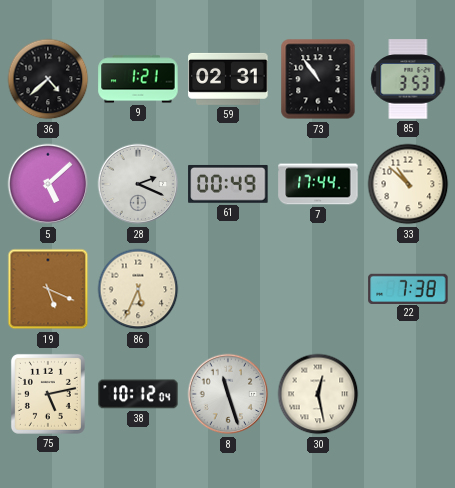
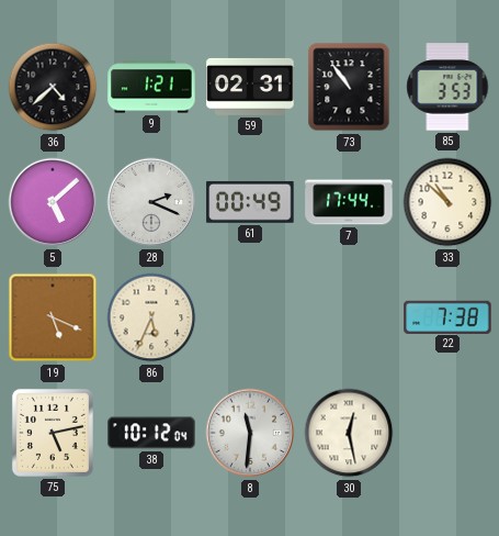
8: 11:27 -> 11:31
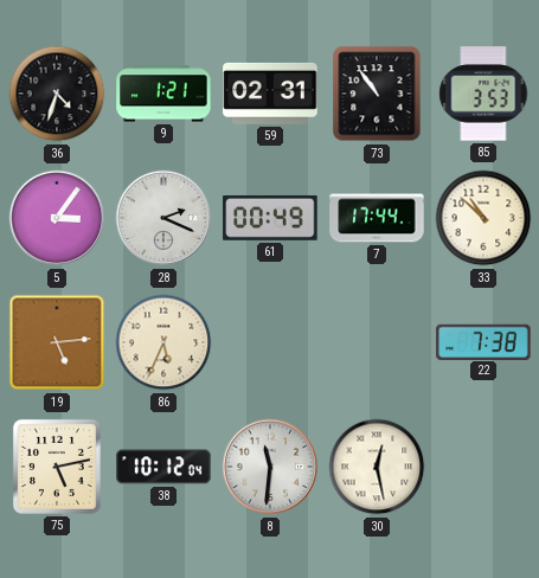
36: 4:38 -> 4:33
5: 5:08 -> 3:06
19: 5:19 -> 5:14
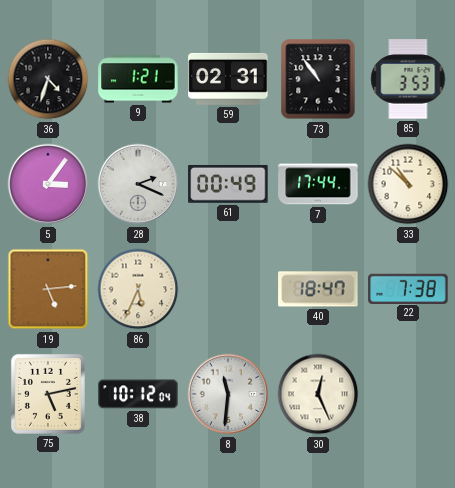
40: none -> 18:47
30: 12:28 -> 12:26
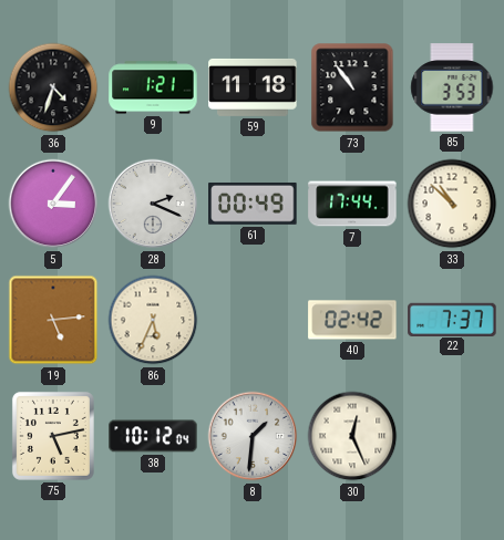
59: 02:31 -> 11:18
40: 18:47 -> 02:42
22: 7:38 -> 7:37
8: 11:31 -> 1:31
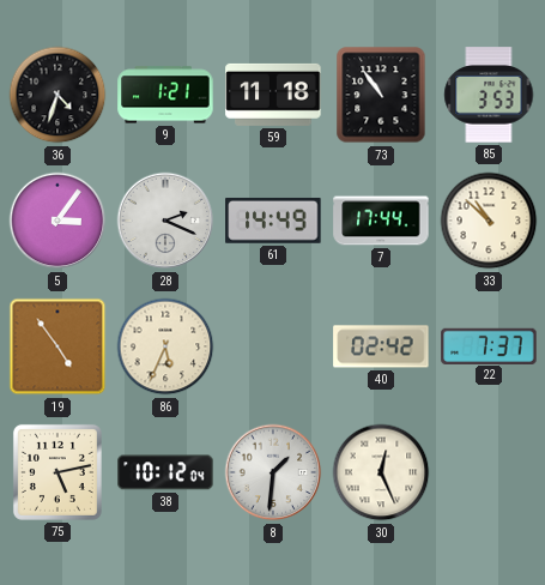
61: 00:49 -> 14:49
19: 5:14 -> 4:54
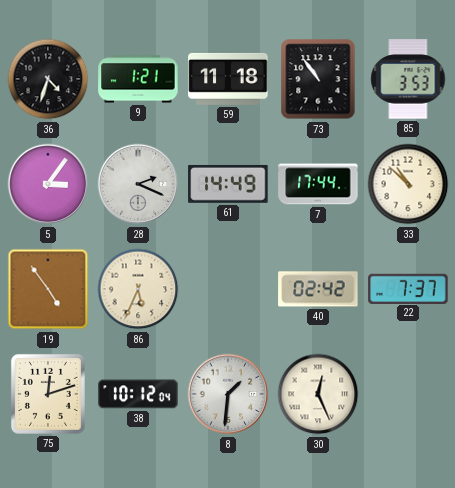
75: 5:13 -> 12:12
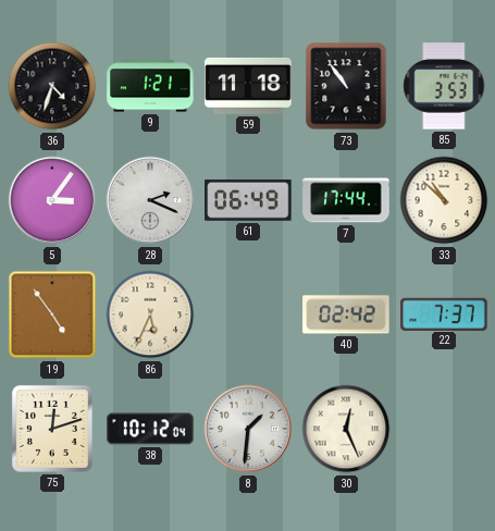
61: 14:49 -> 06:49
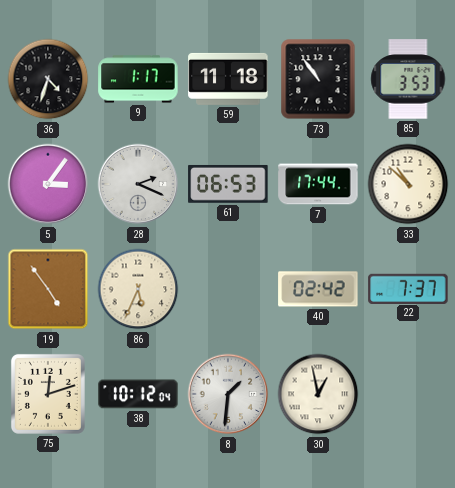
9: 1:21 -> 1:17
61: 06:49 -> 06:53
30: 12:26 -> 12:58
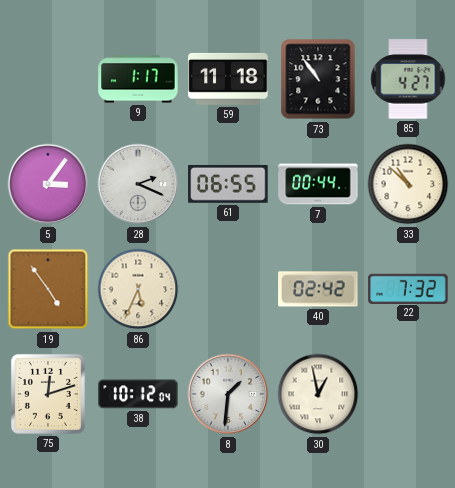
36: 4:33 -> none
85: 3:53 -> 4:27
61: 06:53 -> 06:55
7: 17:44 -> 00:44
22: 7:37 -> 7:32
